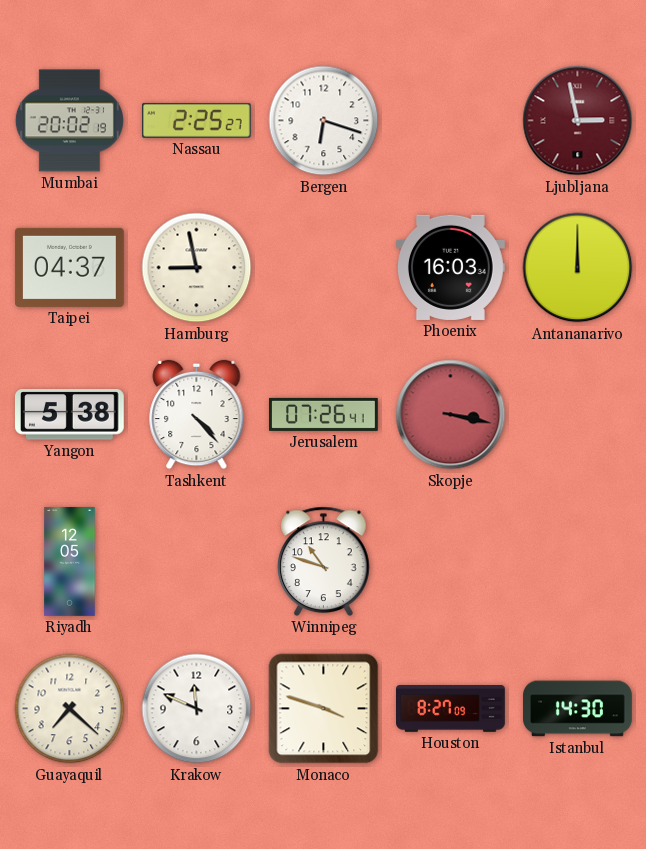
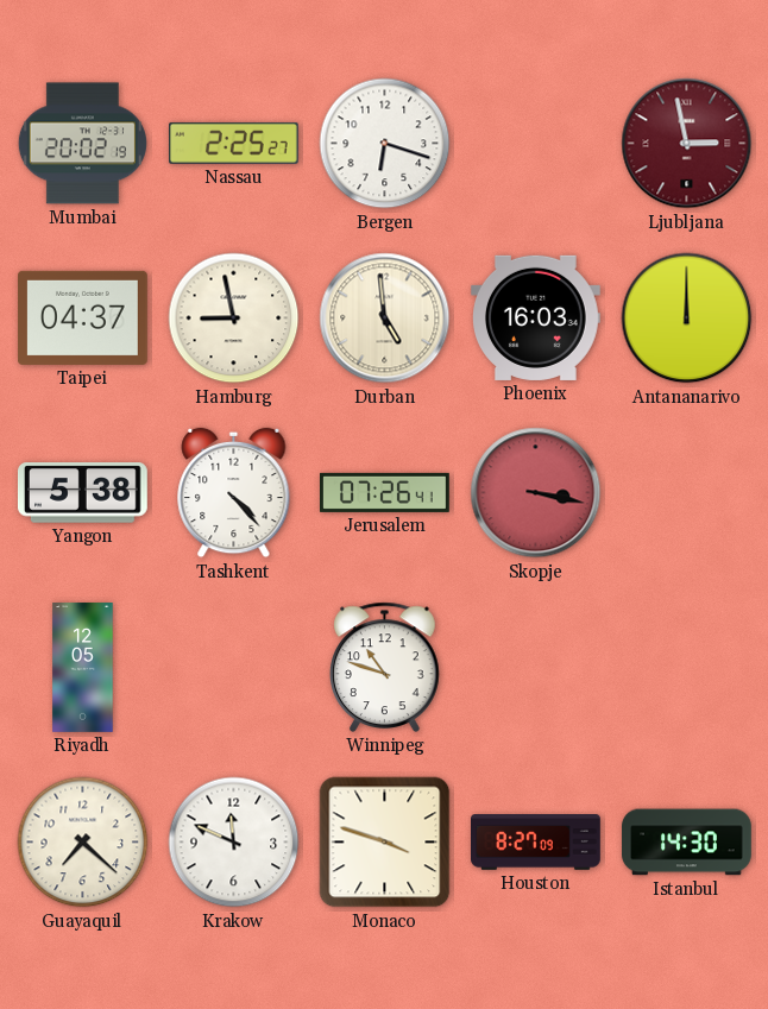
Durban: none -> 4:59
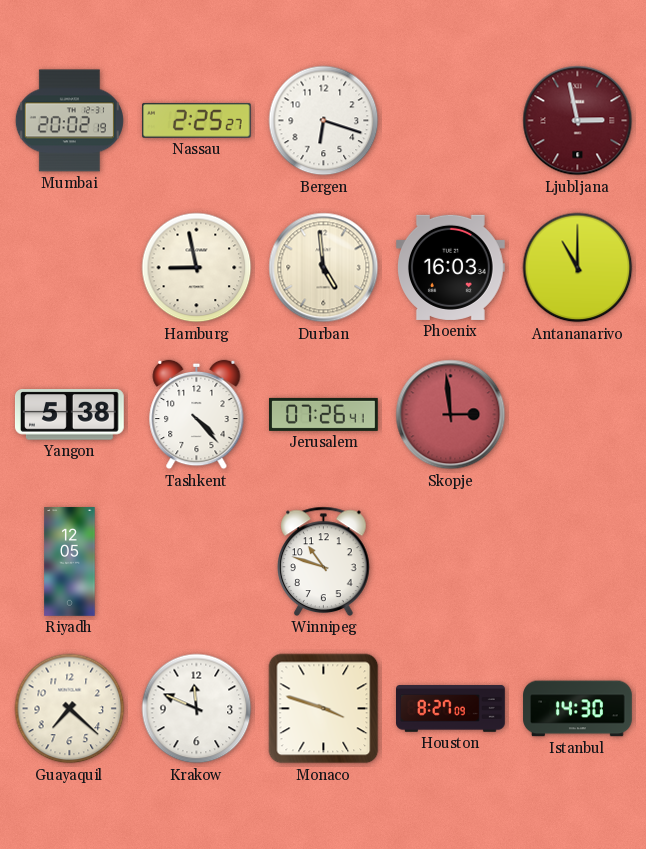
Taipei: 04:37 -> none
Antananarivo: 12:00 -> 11:00
Skopje: 3:17 -> 2:59
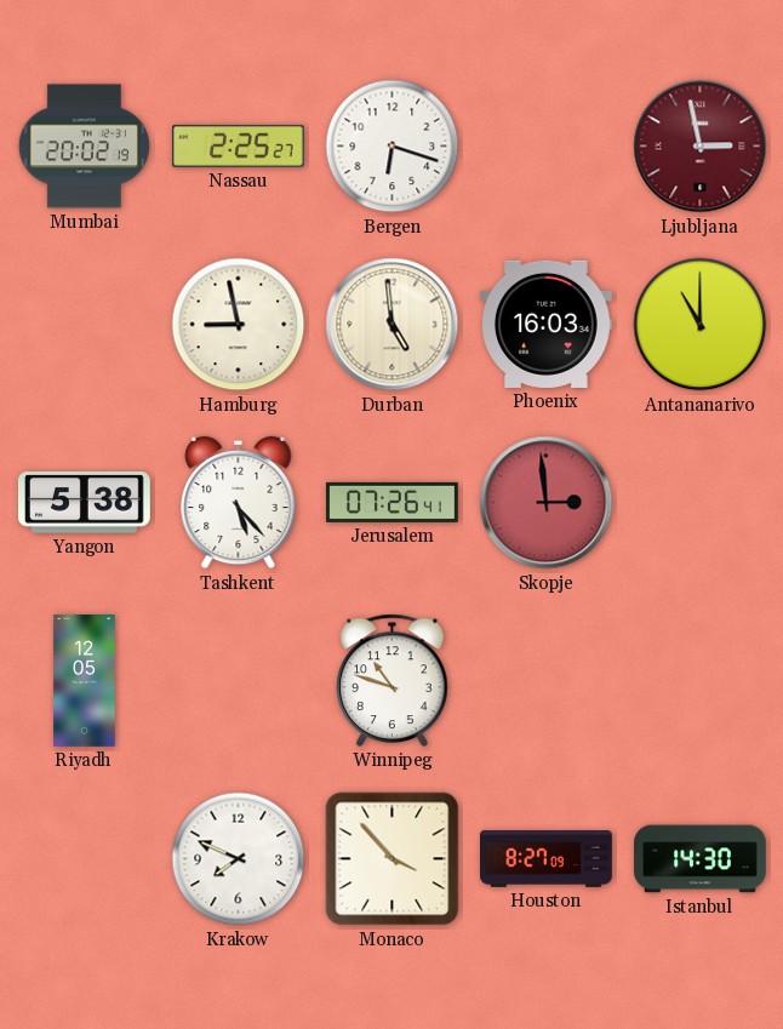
Tashkent: 4:23 -> 5:23
Guayaquil: 7:22 -> none
Krakow: 11:49 -> 7:49
Monaco: 3:48 -> 3:53
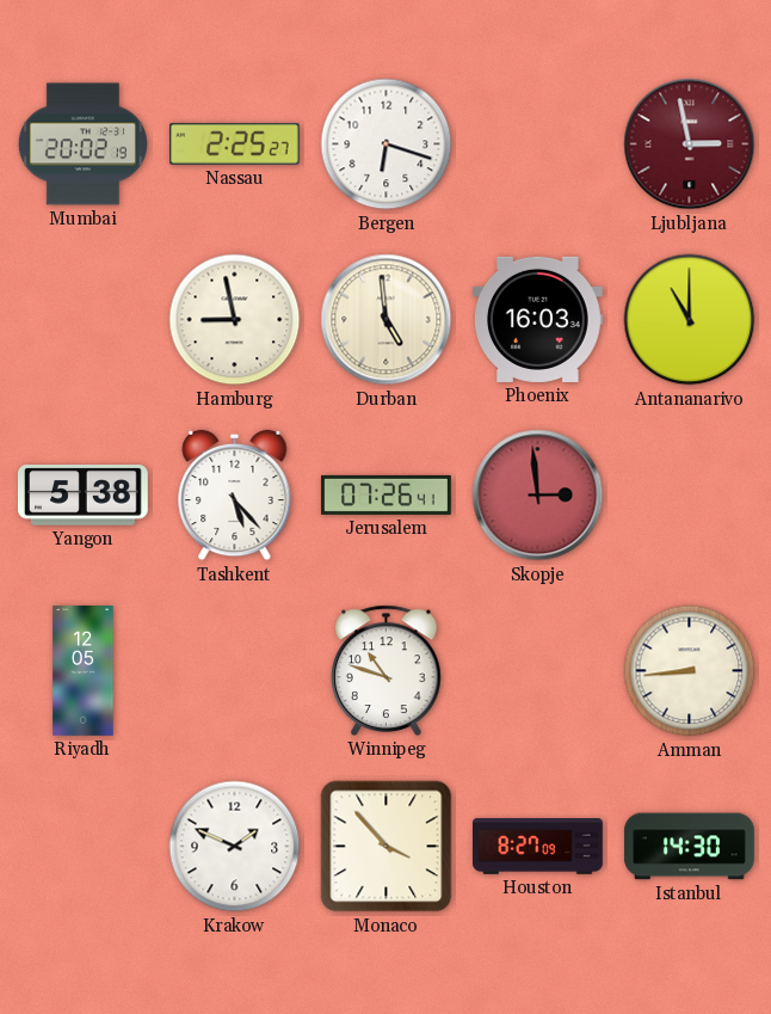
Amman: none -> 8:44
Krakow: 7:49 -> 1:49
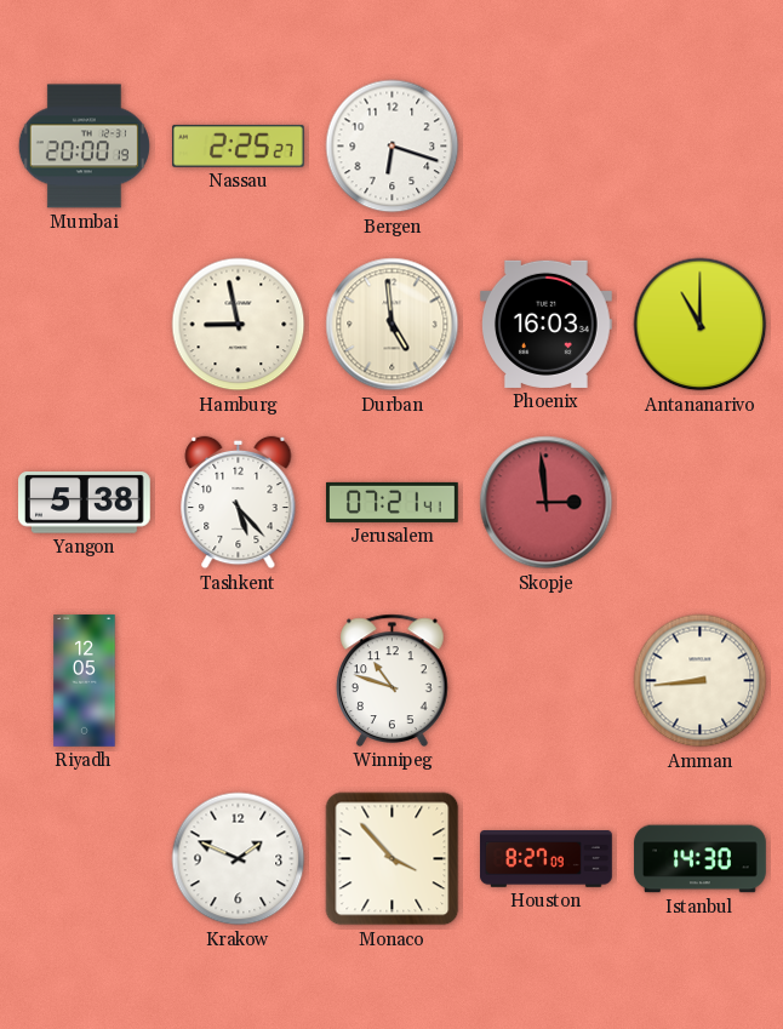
Mumbai: 20:02 -> 20:00
Ljubljana: 2:58 -> none
Jerusalem: 07:26 -> 07:21
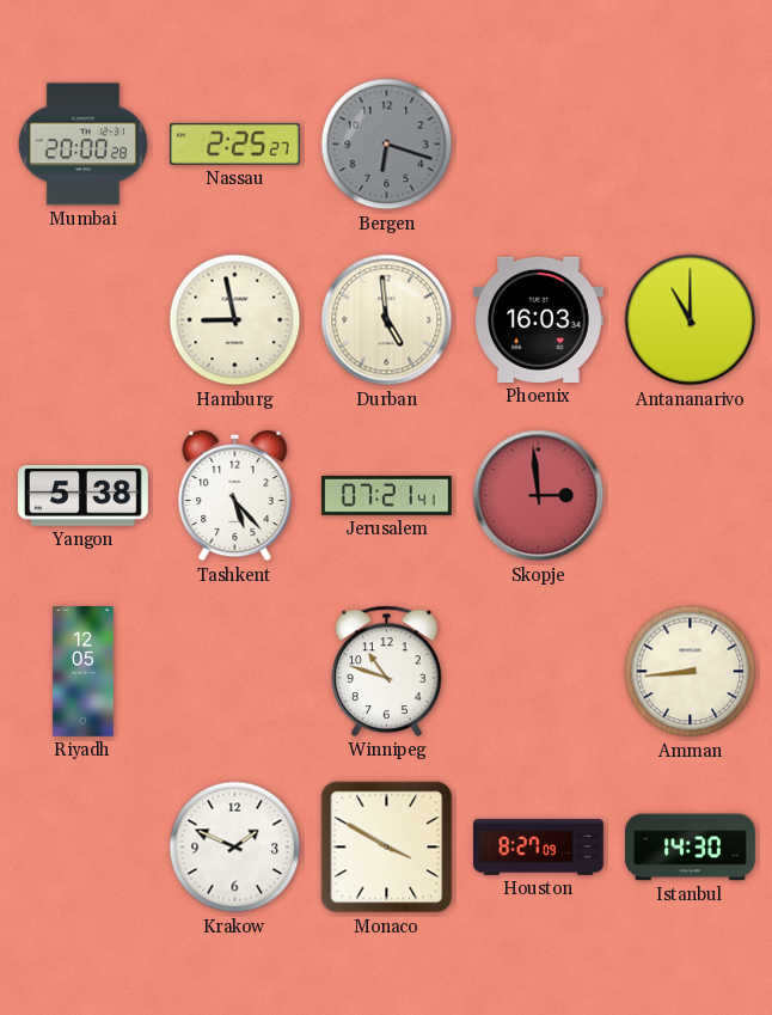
Mumbai: 20:00:19 -> 20:00:28
Bergen dial: white -> grey
Monaco: 3:53 -> 3:50
